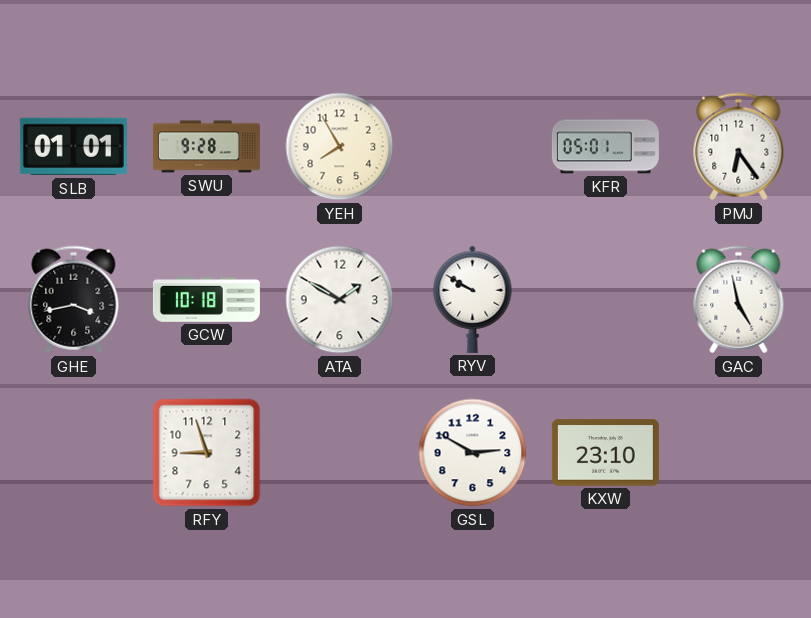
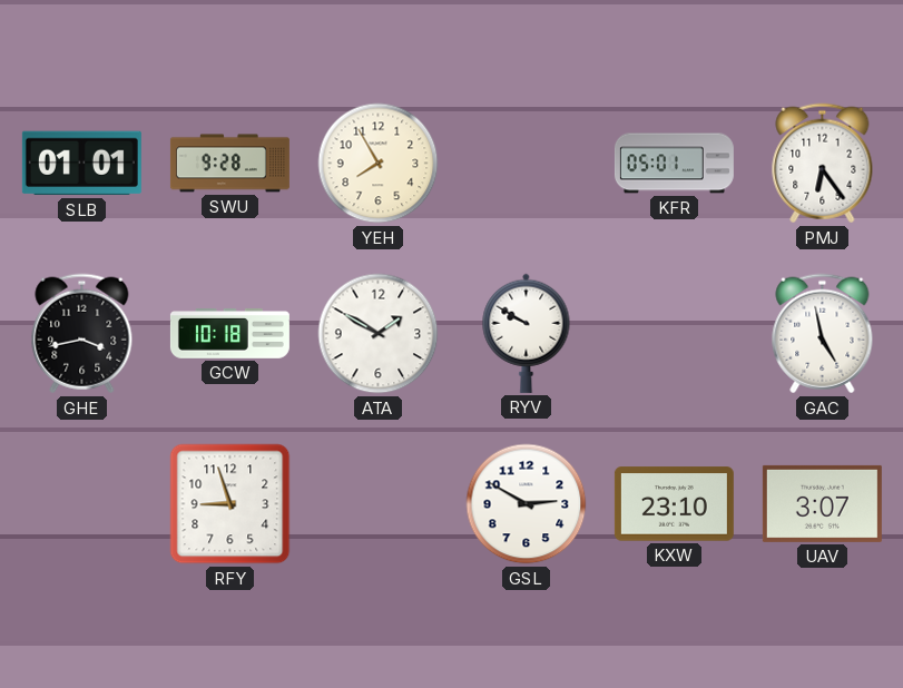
UAV: none -> 3:07
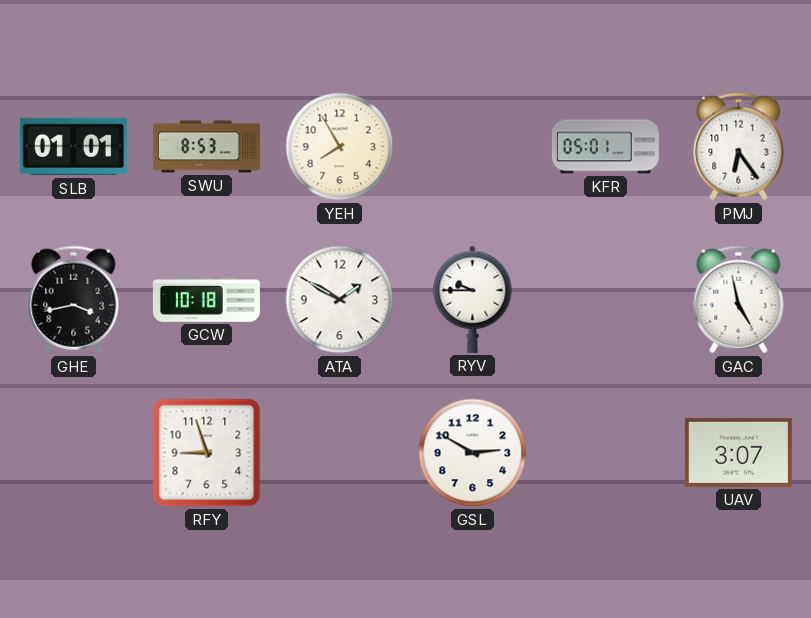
SWU: 9:28 -> 8:53
RYV: 9:50 -> 9:45
KXW: 23:10 -> none
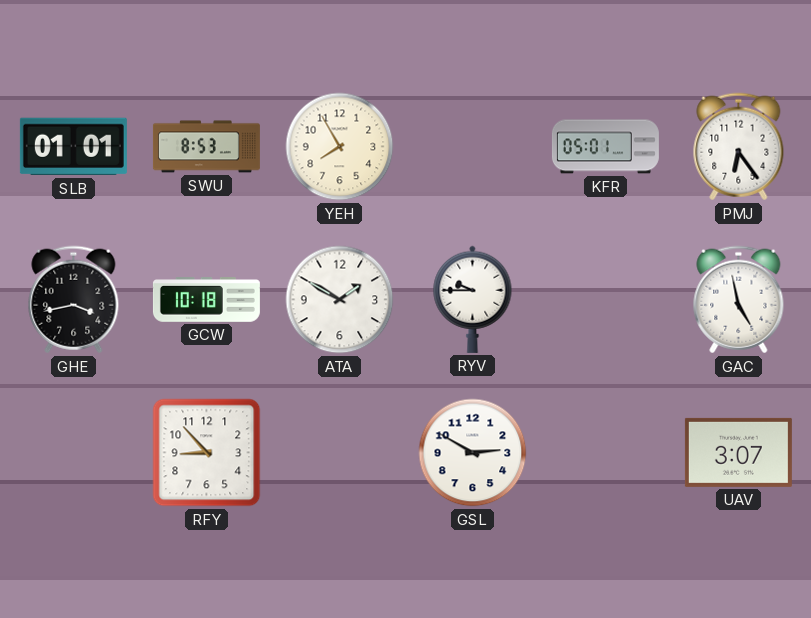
RFY: 8:57 -> 8:53
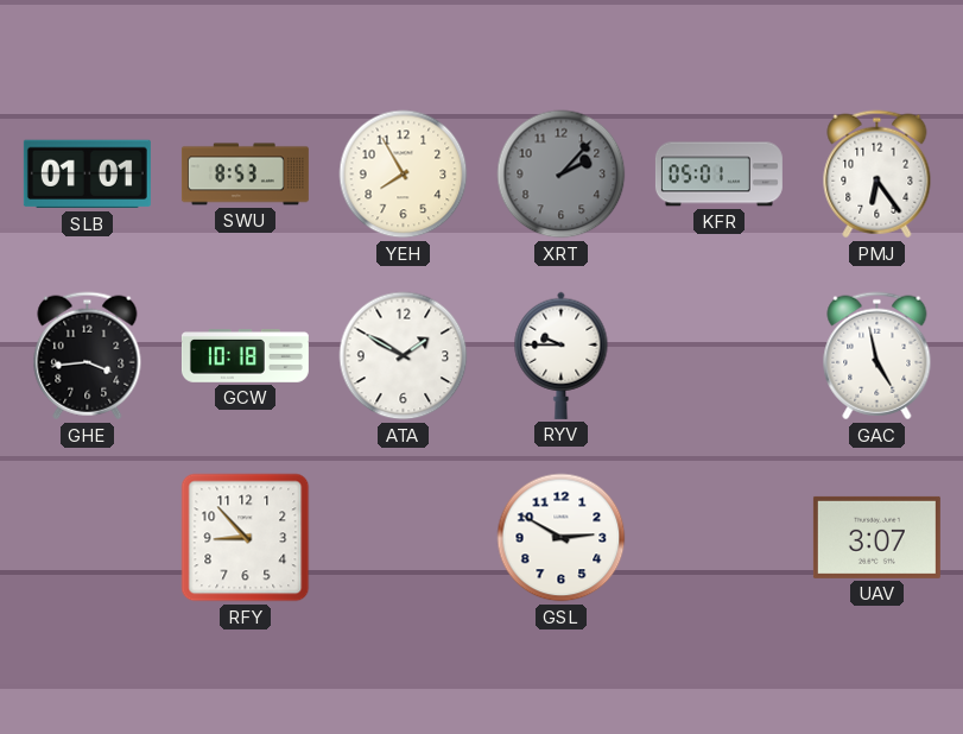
XRT: none -> 2:07
GHE: 3:43 -> 3:44
